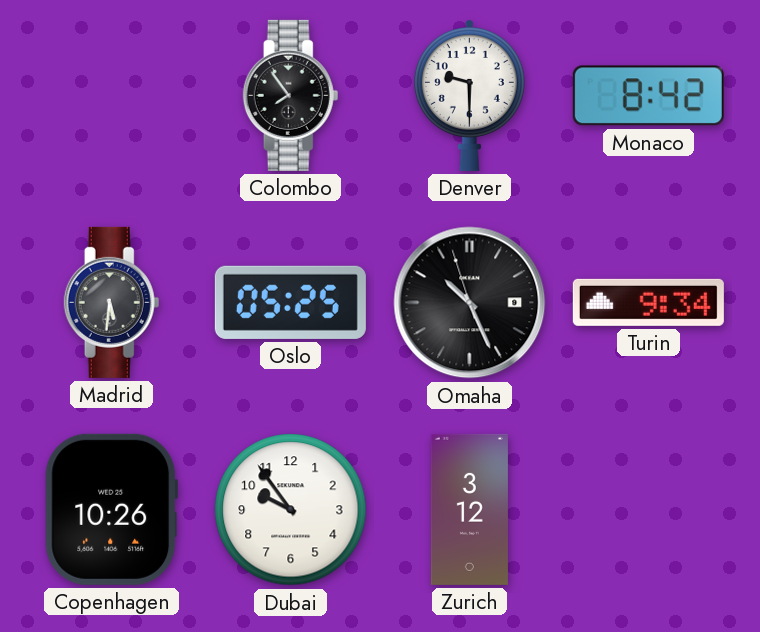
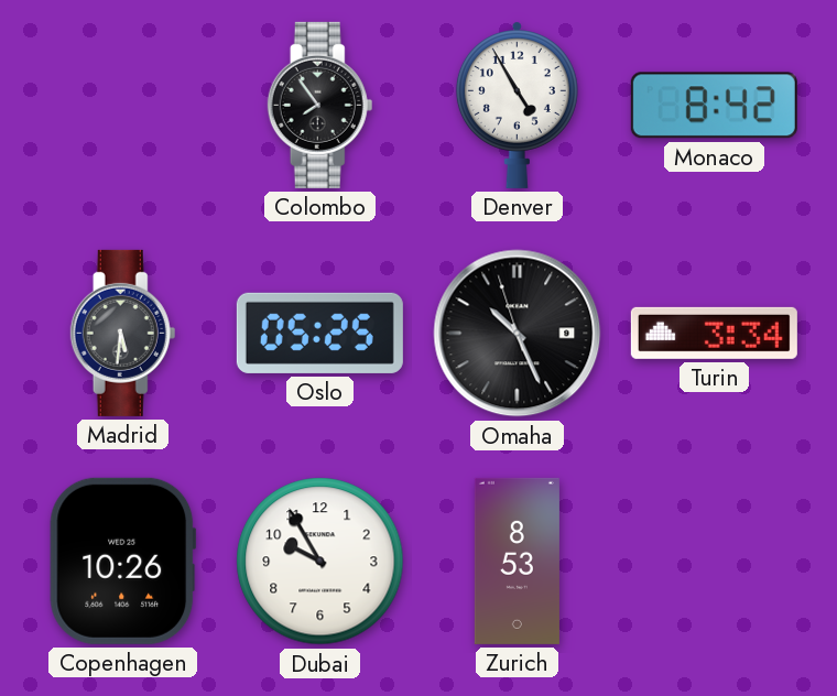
Denver: 9:30 -> 4:55
Turin: 9:34 -> 3:34
Dubai: 9:54 -> 9:55
Zurich: 3:12 -> 8:53
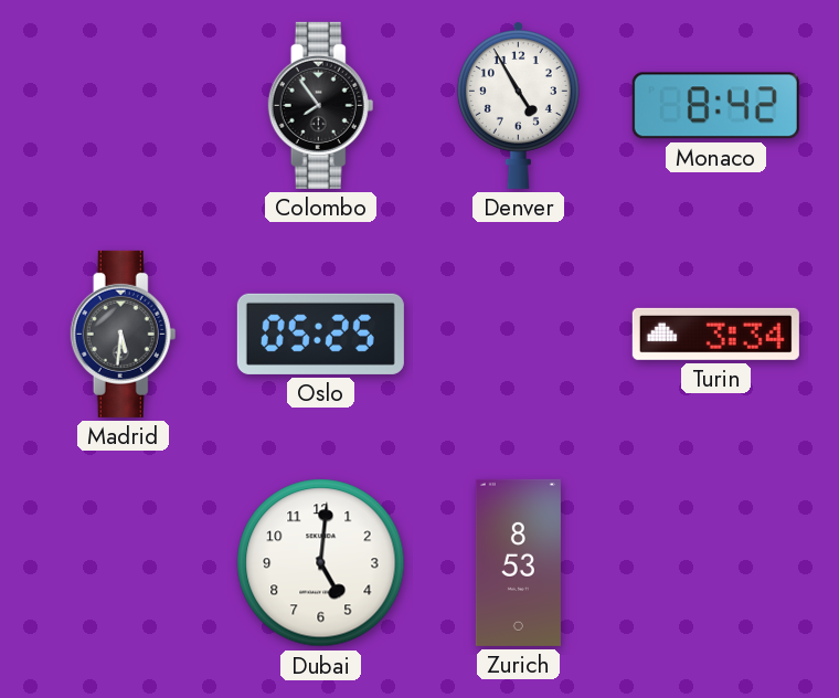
Omaha: 10:25 -> none
Copenhagen: 10:26 -> none
Dubai: 9:55 -> 5:01
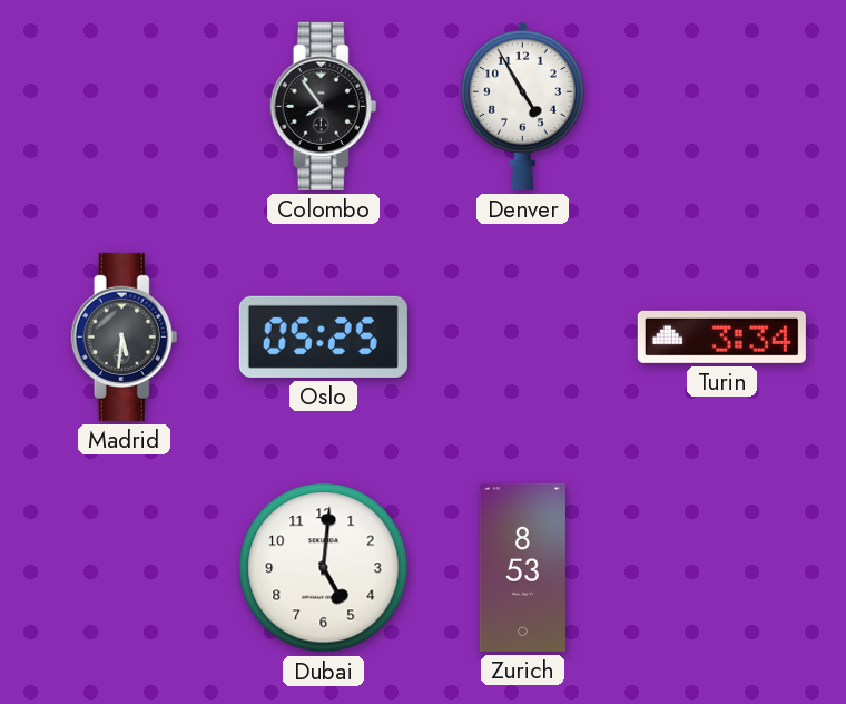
Monaco: 8:42 -> none
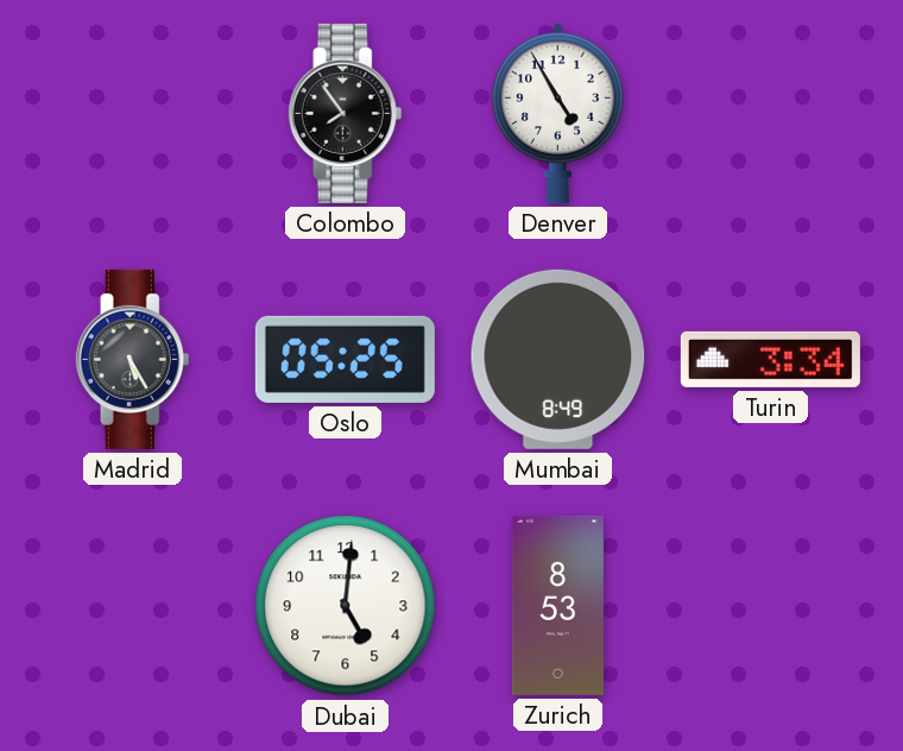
Madrid: 5:31 -> 5:25
Mumbai: none -> 8:49
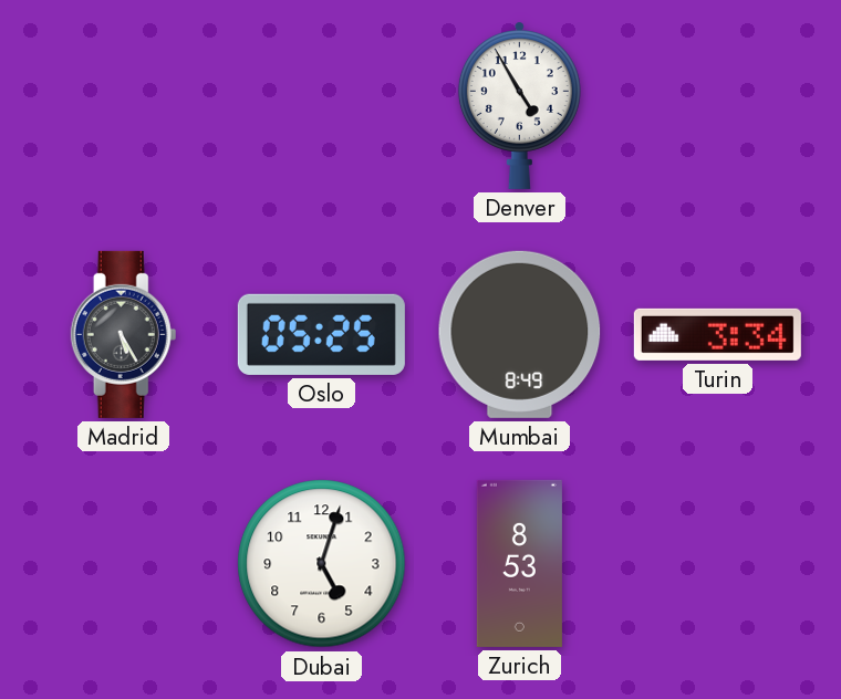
Colombo: 7:54 -> none
Dubai: 5:01 -> 5:03
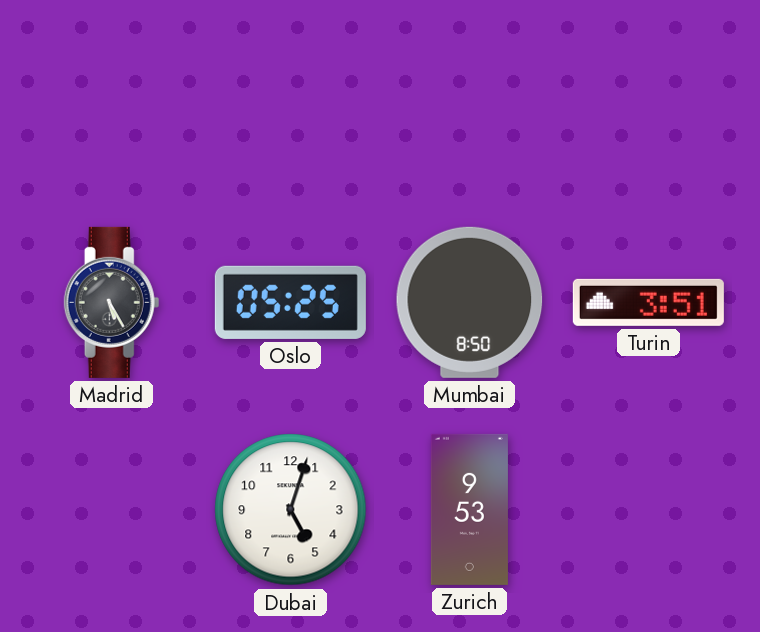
Denver: 4:55 -> none
Mumbai: 8:49 -> 8:50
Turin: 3:34 -> 3:51
Zurich: 8:53 -> 9:53
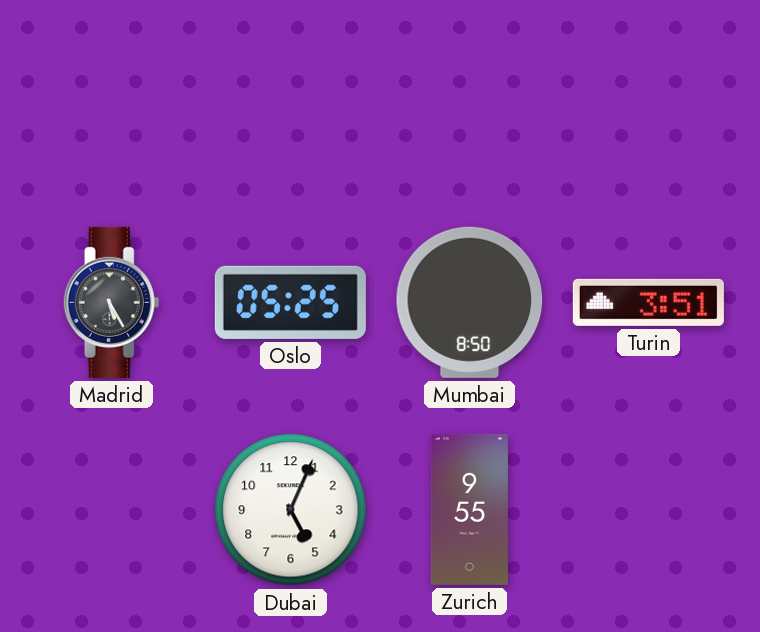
Dubai: 5:03 -> 5:04
Zurich: 9:53 -> 9:55
